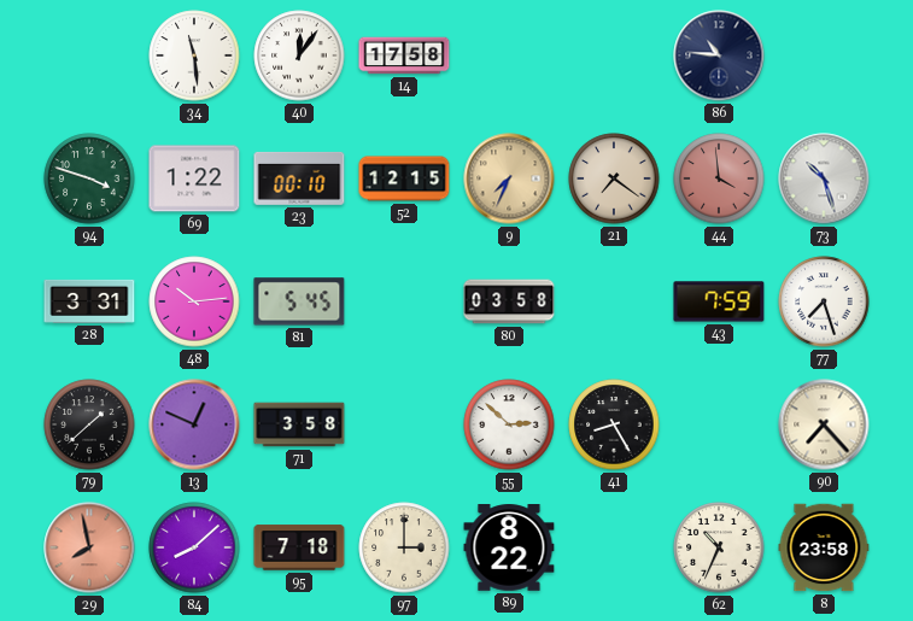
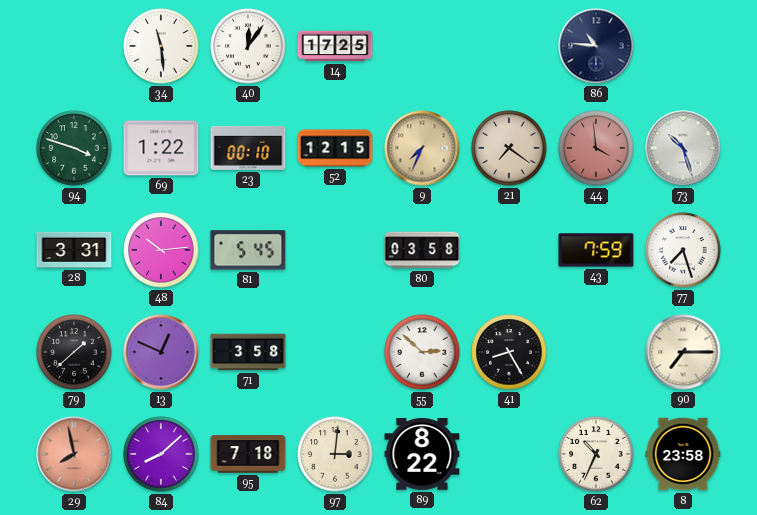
14: 17:58 -> 17:25
90: 7:23 -> 7:15
97: 3:00 -> 3:01
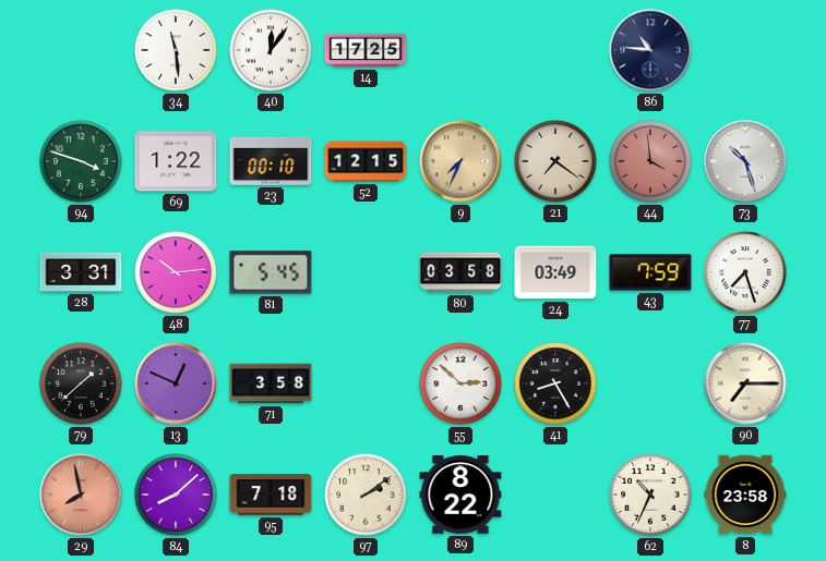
24: none -> 03:49
97: 3:01 -> 2:09
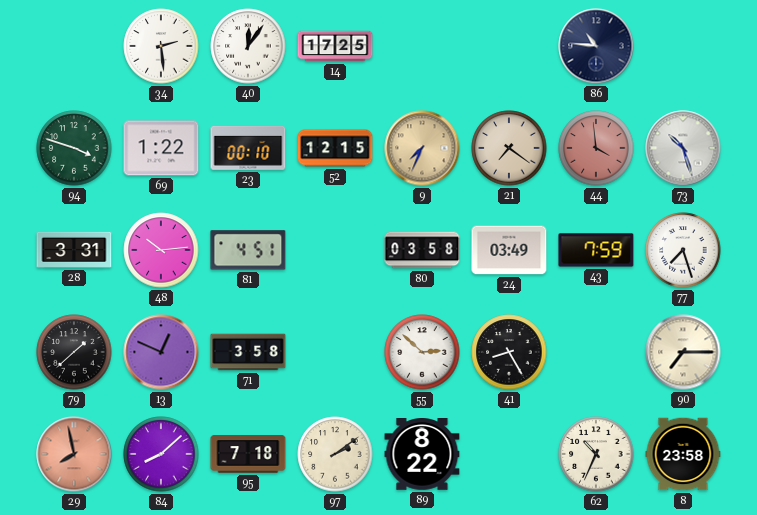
34: 11:29 -> 2:29
81: 5:45 -> 4:51
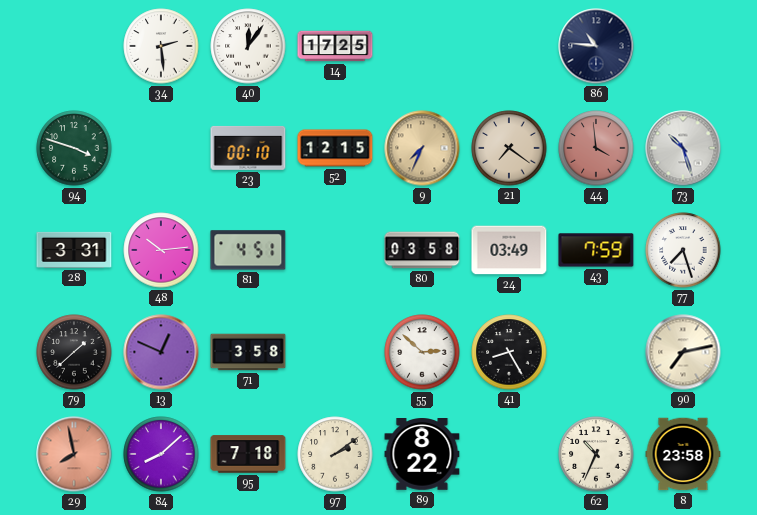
69: 1:22 -> none
90: 7:15 -> 7:13
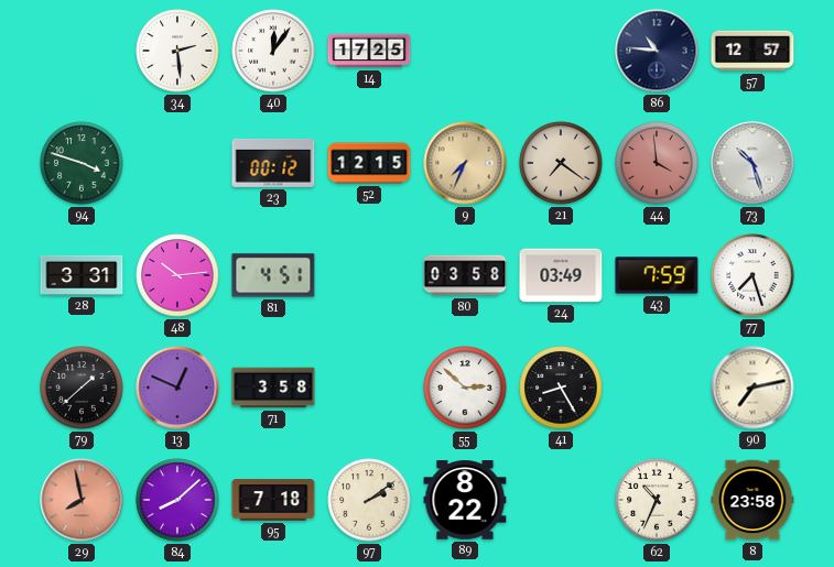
57: none -> 12:57
23: 00:10 -> 00:12
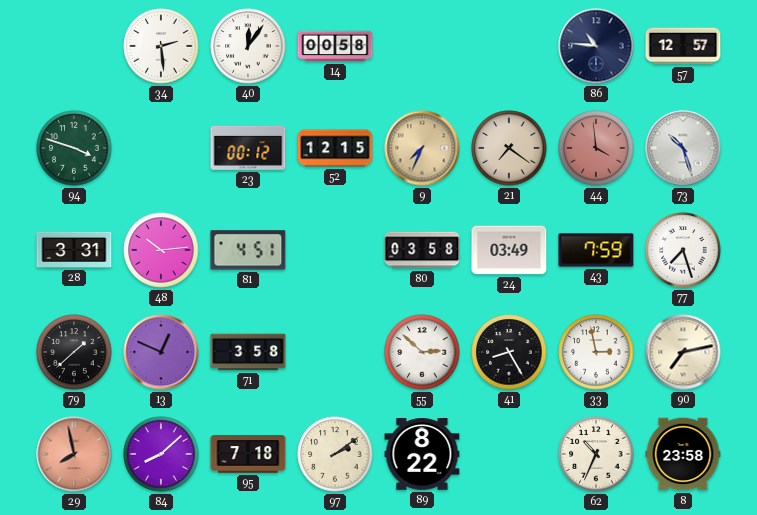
14: 17:25 -> 00:58
33: none -> 2:58
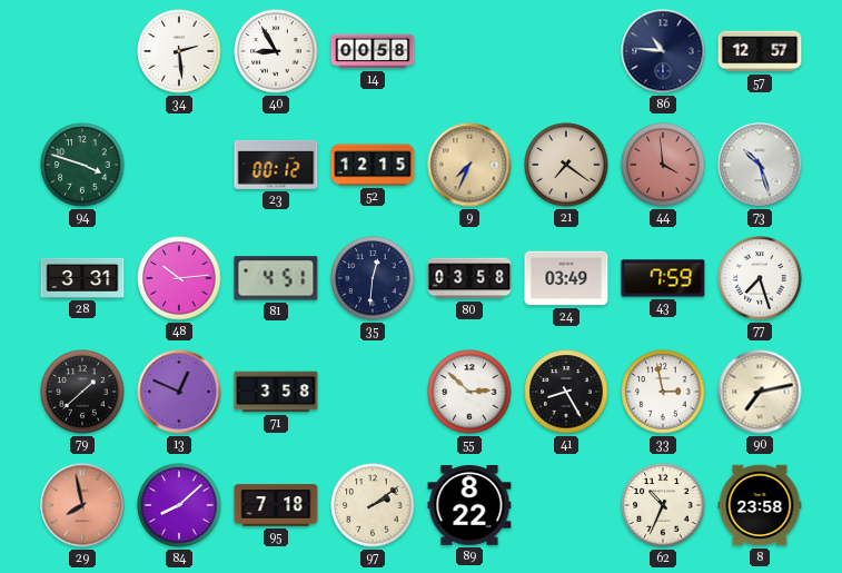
40: 12:06 -> 8:55
35: none -> 12:31
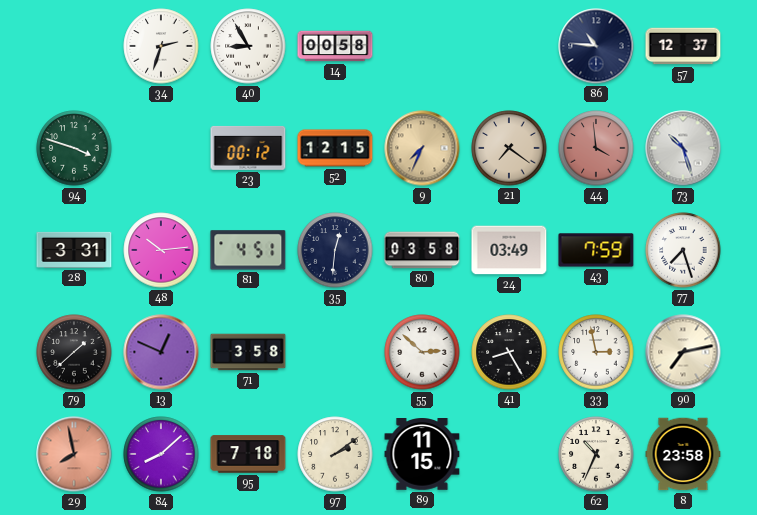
34: 2:29 -> 2:33
57: 12:57 -> 12:37
89: 8:22 -> 11:15
